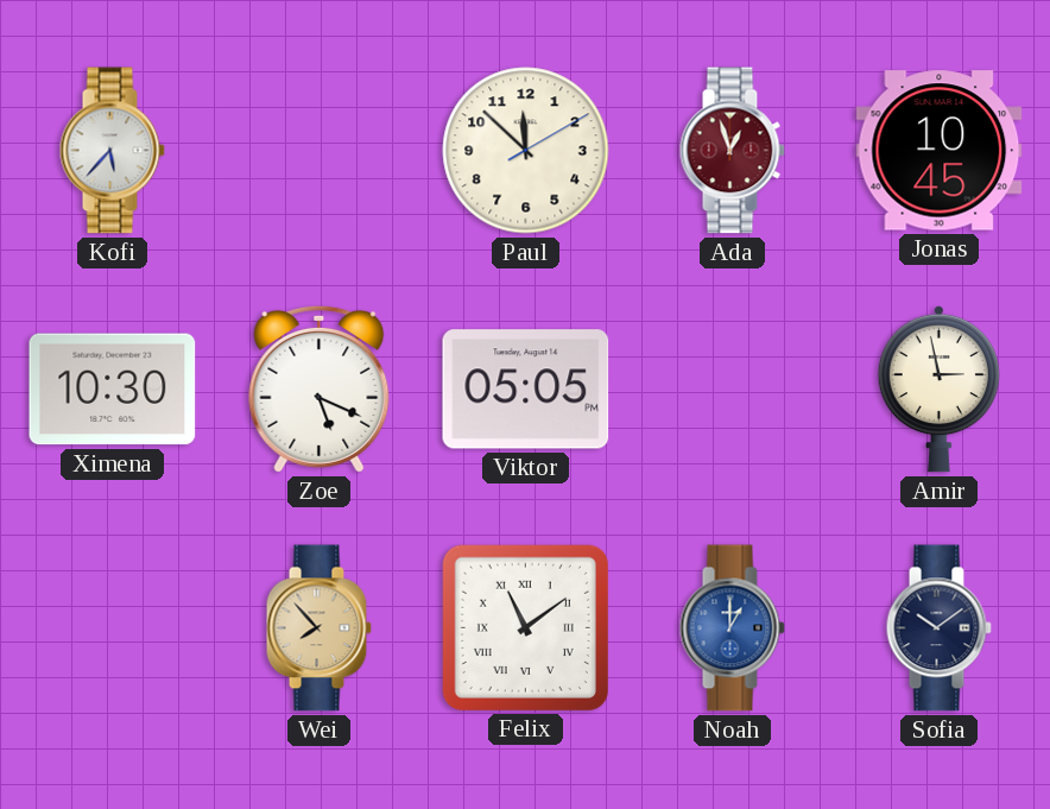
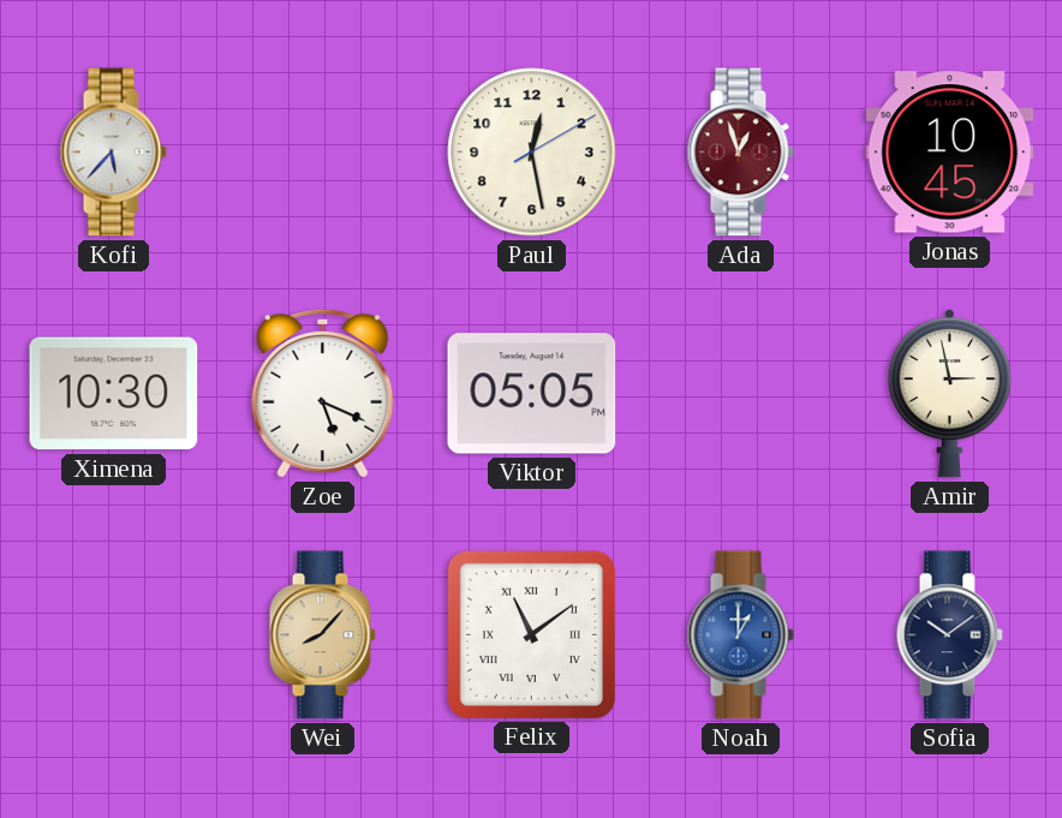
Paul: 11:52 -> 12:28
Wei: 7:53 -> 8:07
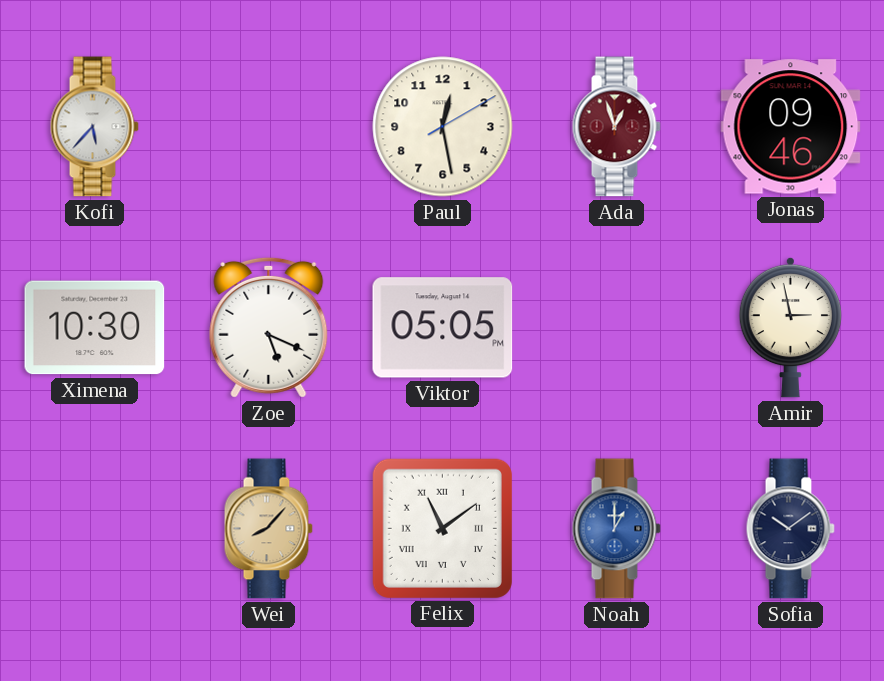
Jonas: 10:45 -> 09:46
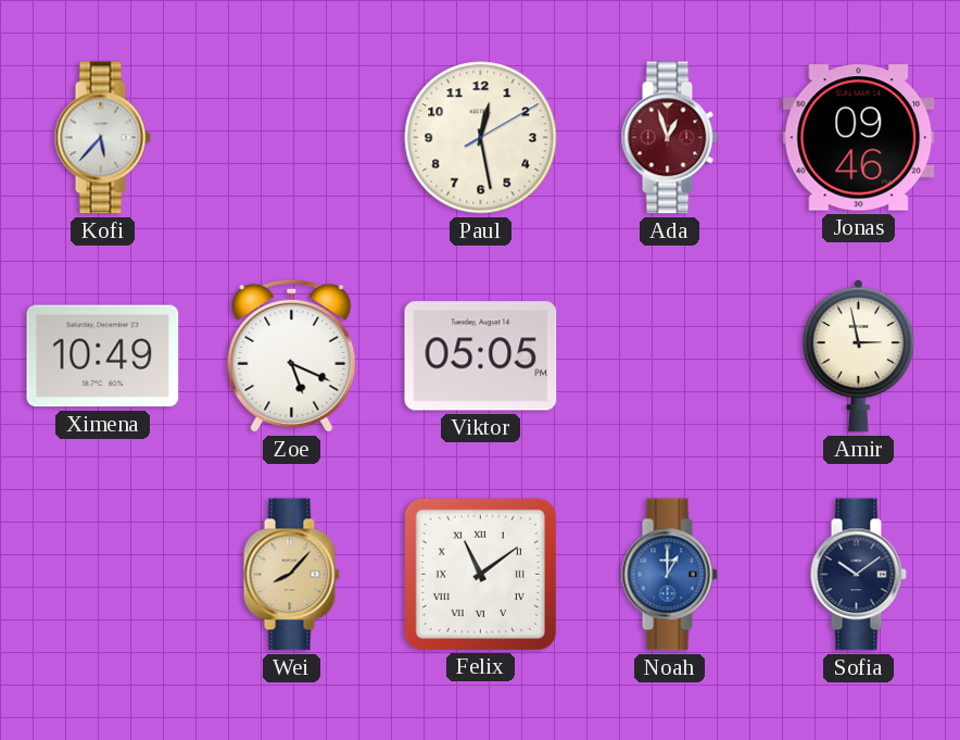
Ximena: 10:30 -> 10:49
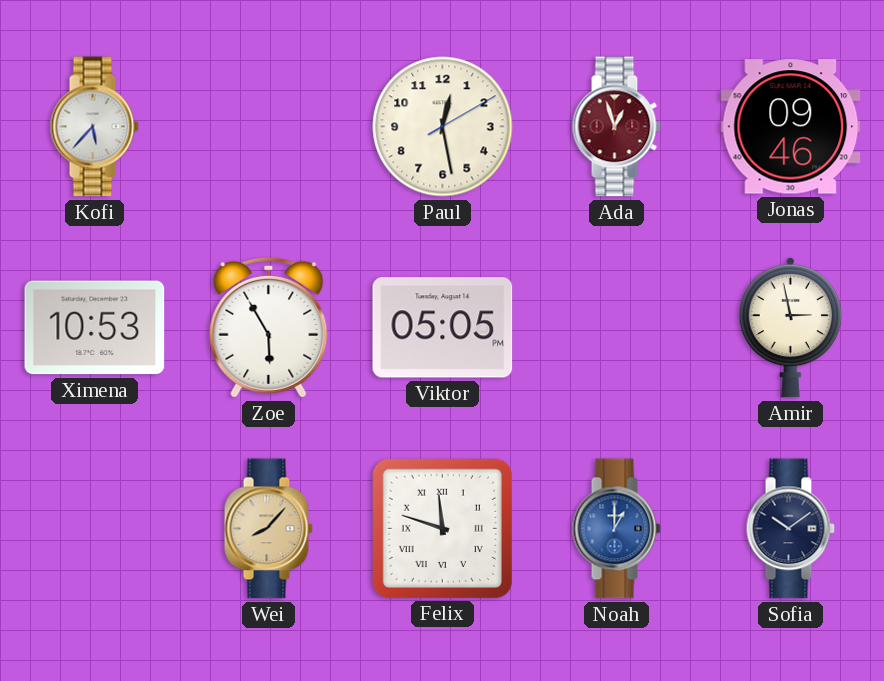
Ximena: 10:49 -> 10:53
Zoe: 5:19 -> 5:55
Felix: 11:09 -> 11:48
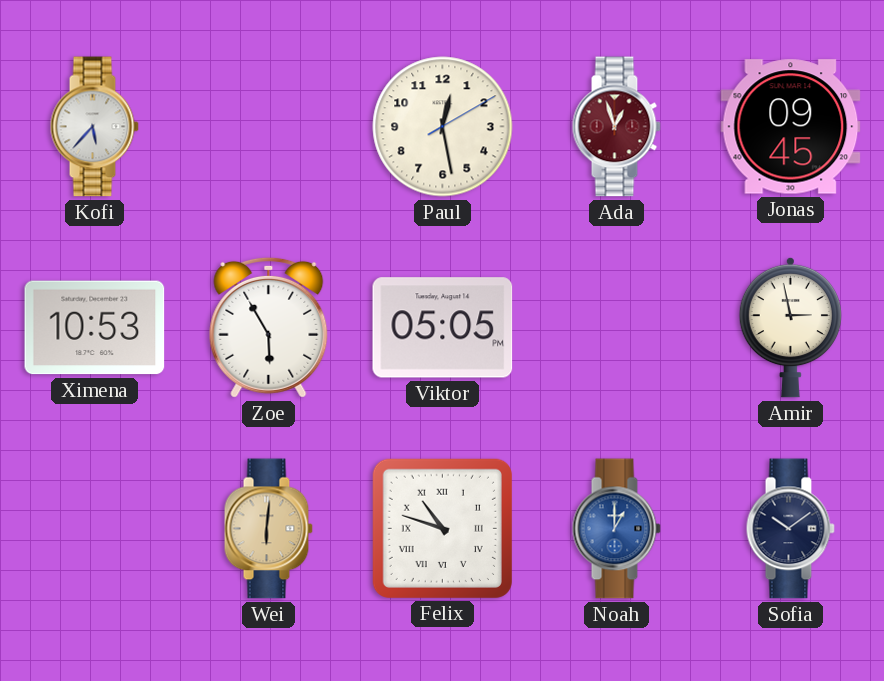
Jonas: 09:46 -> 09:45
Wei: 8:07 -> 6:01
Felix: 11:48 -> 10:48
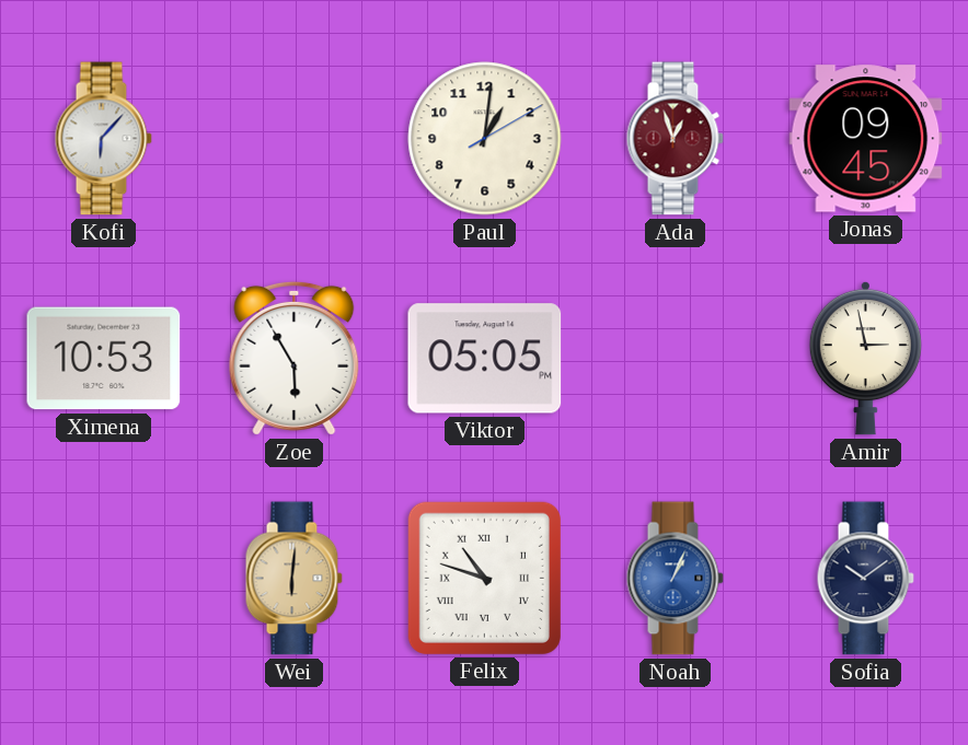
Kofi: 5:37 -> 6:07
Paul: 12:28 -> 1:01
Noah: 1:00 -> 1:04
